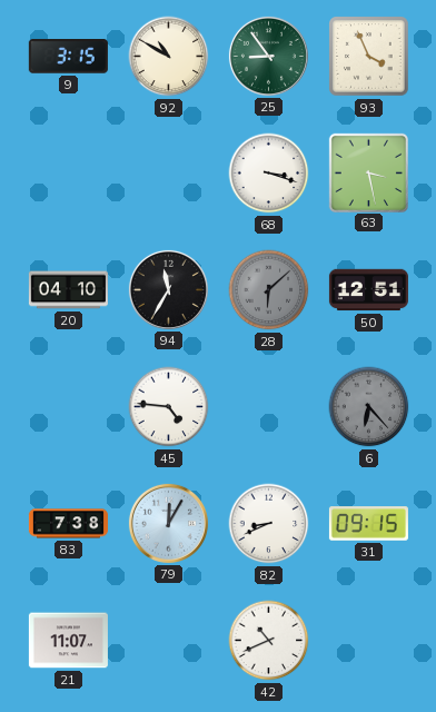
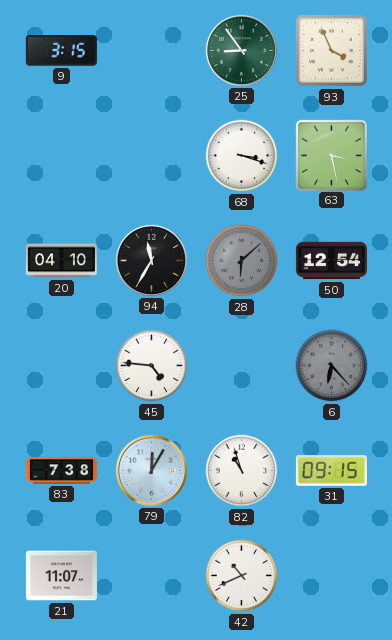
92: 10:50 -> none
50: 12:51 -> 12:54
82: 8:41 -> 10:57
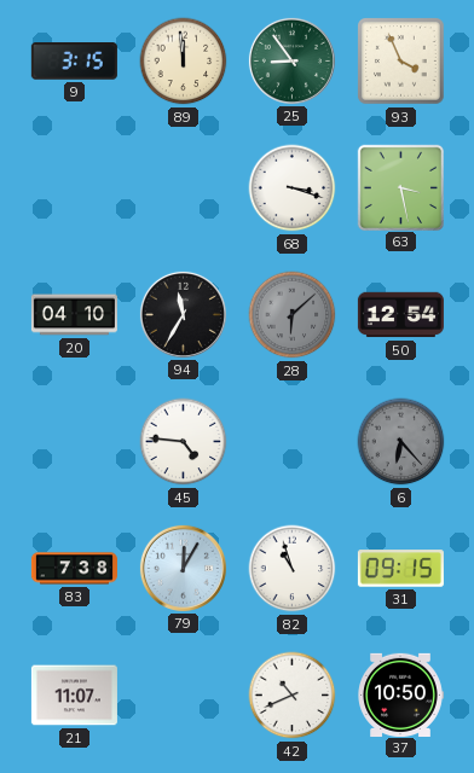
89: none -> 11:59
37: none -> 10:50
